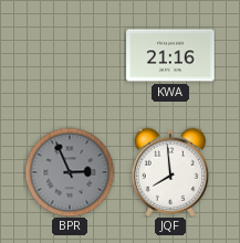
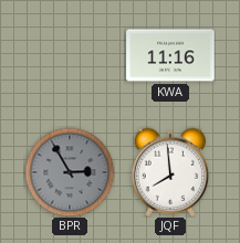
KWA: 21:16 -> 11:16
BPR: 2:56 -> 2:55
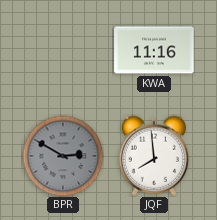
BPR: 2:55 -> 2:50
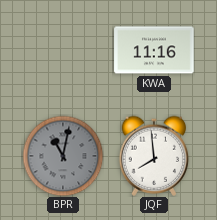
BPR: 2:50 -> 11:02
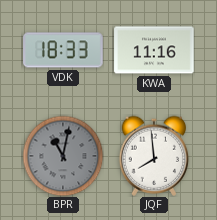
VDK: none -> 18:33
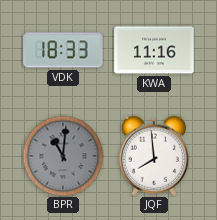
BPR: 11:02 -> 11:01
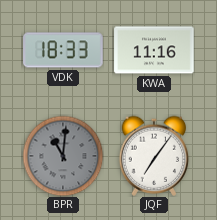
JQF: 7:59 -> 7:06
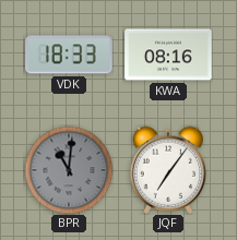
KWA: 11:16 -> 08:16
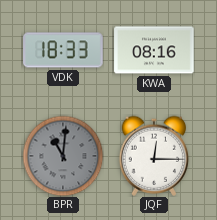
JQF: 7:06 -> 12:15
